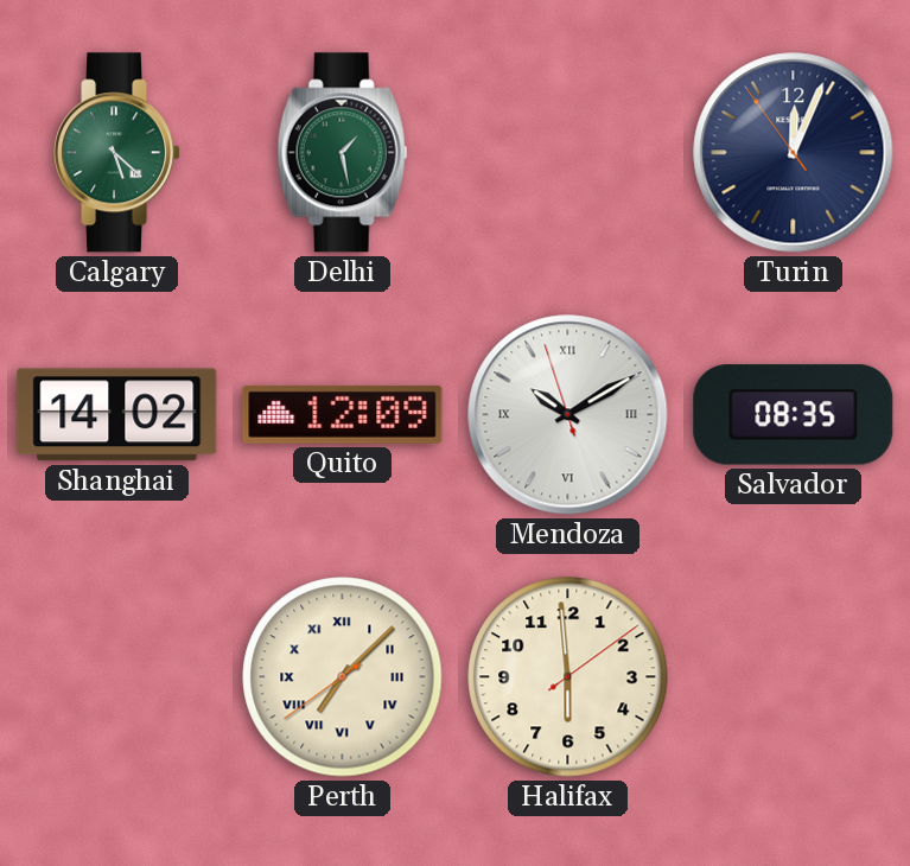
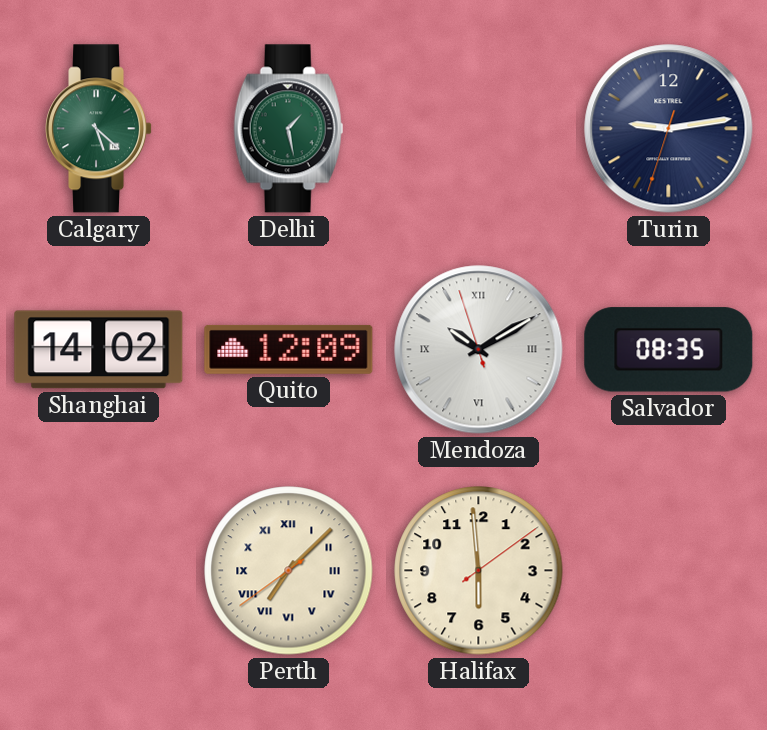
Turin: 12:03 -> 9:13
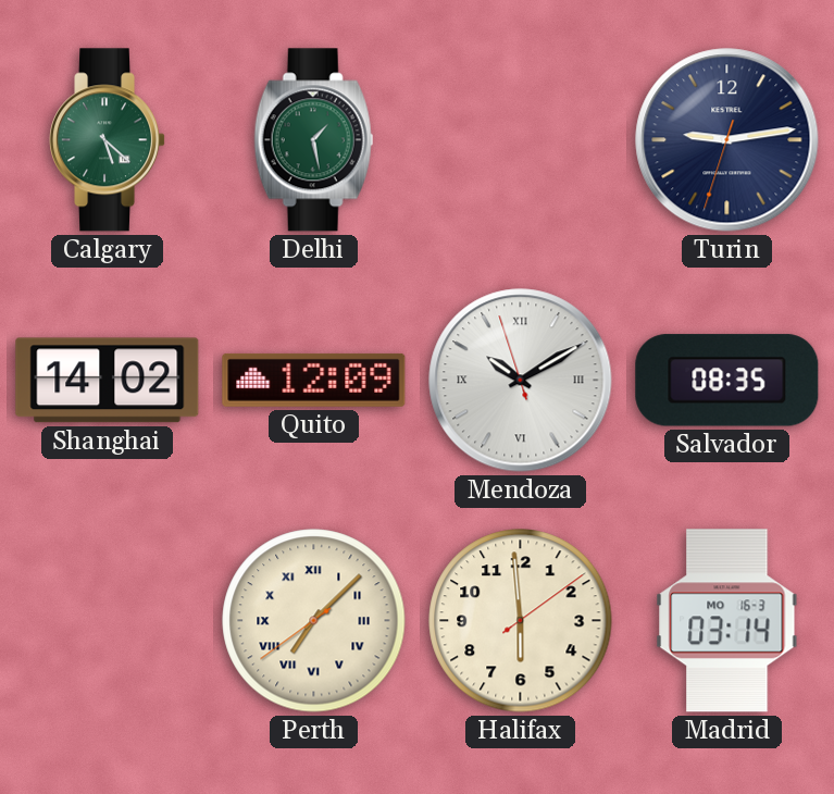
Madrid: none -> 03:14
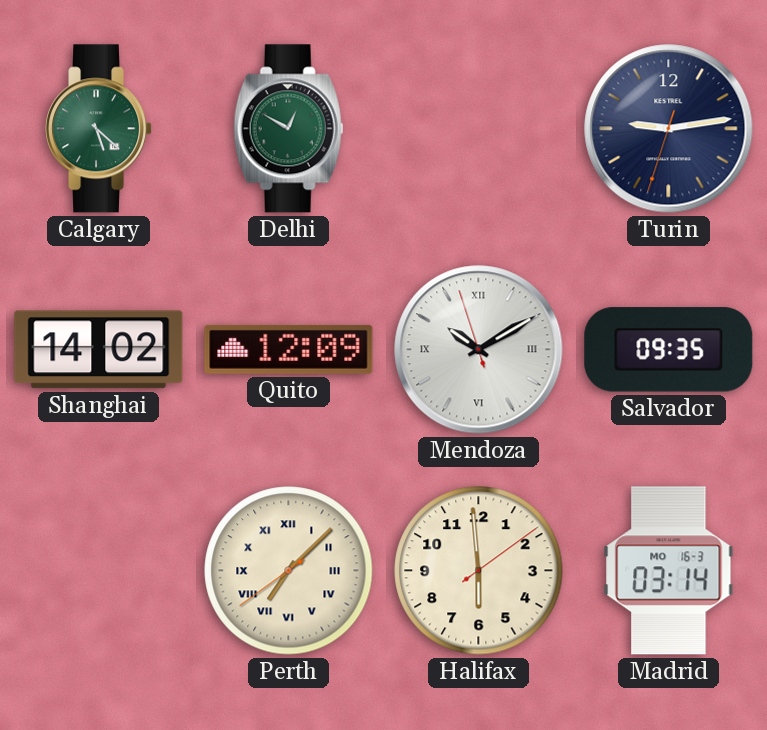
Delhi: 1:28 -> 12:50
Salvador: 08:35 -> 09:35
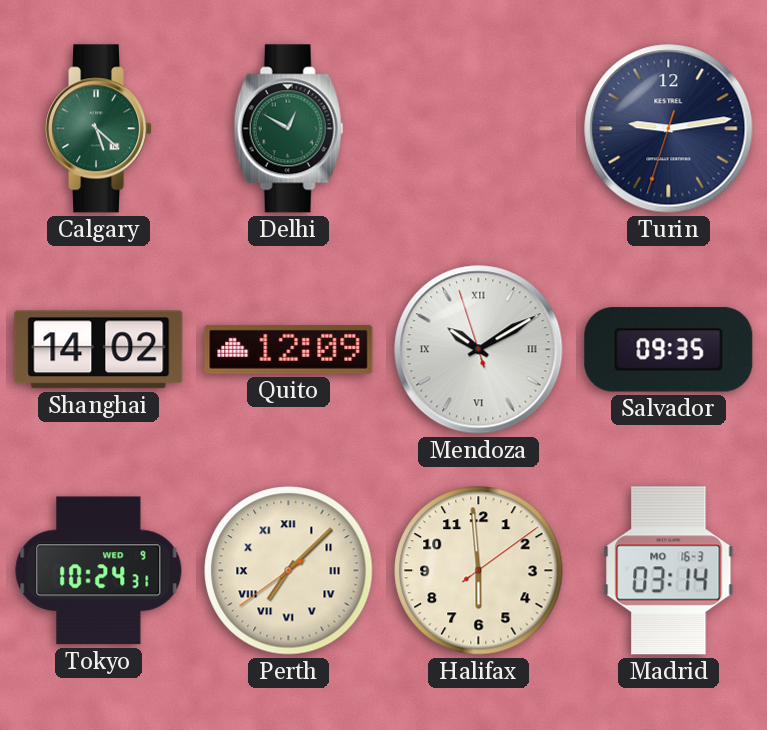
Tokyo: none -> 10:24
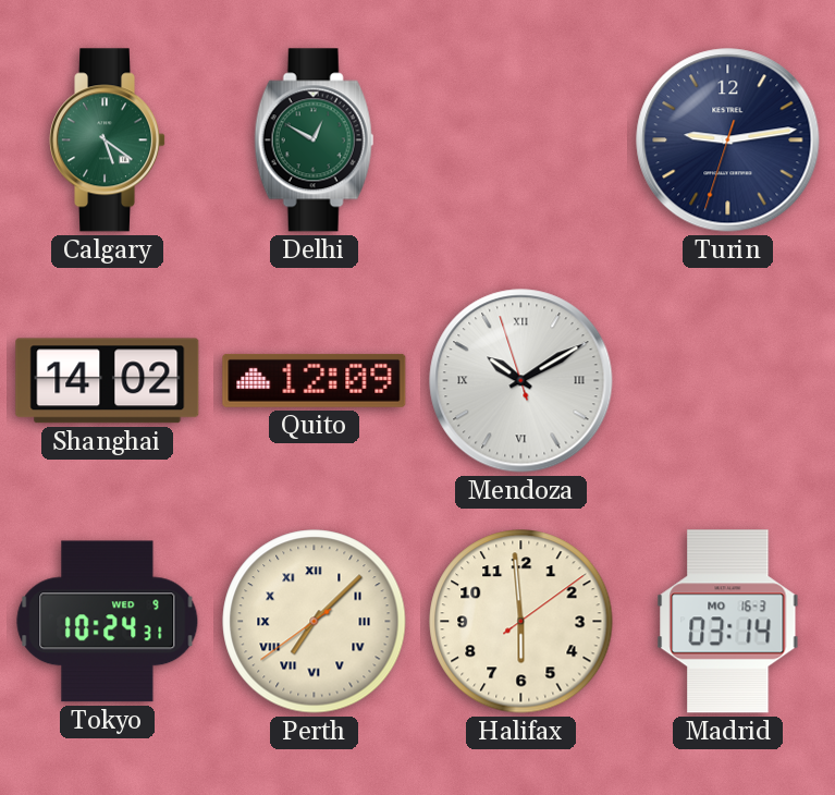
Calgary: 5:22 -> 5:21
Salvador: 09:35 -> none
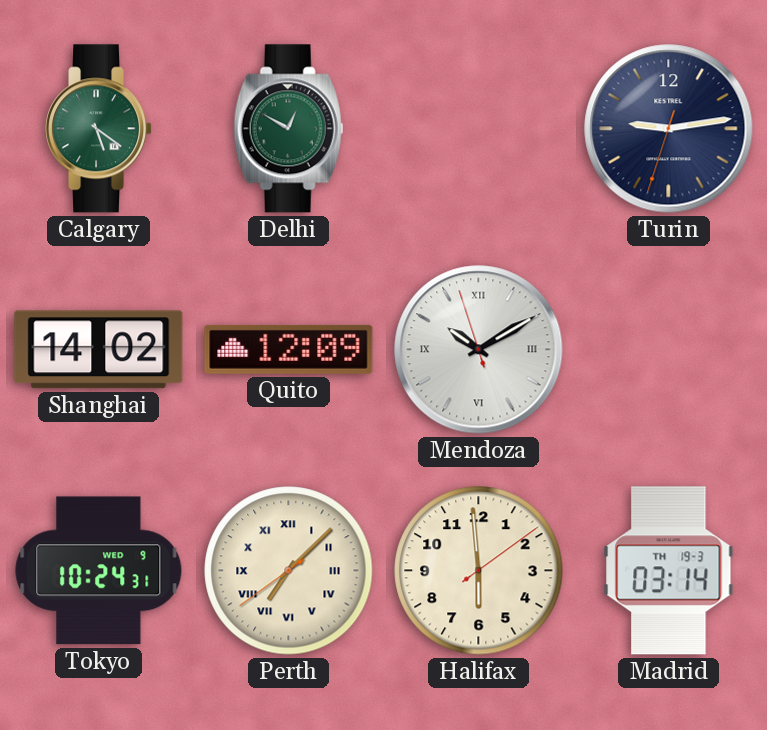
Madrid date: MO 16-3 -> TH 19-3
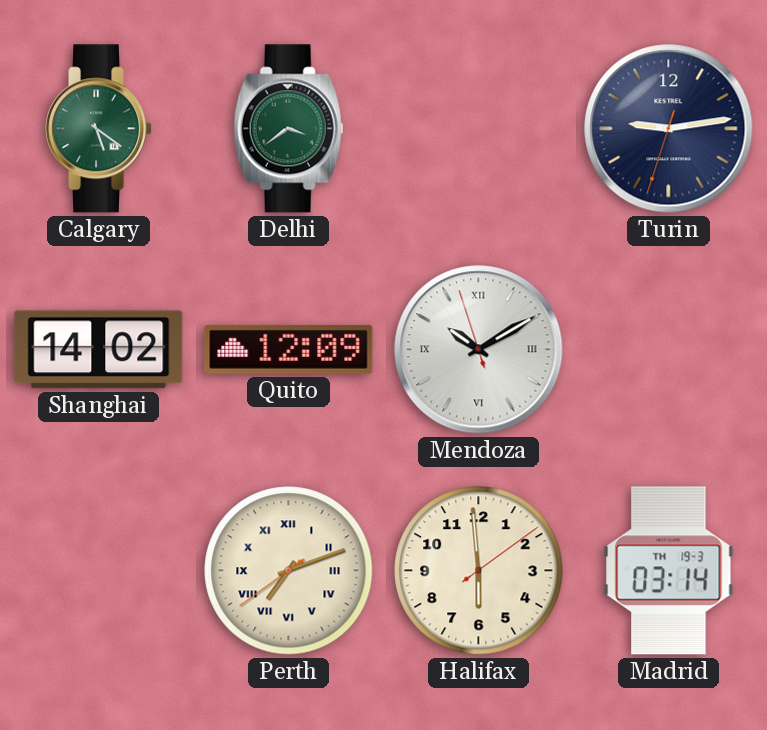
Delhi: 12:50 -> 3:39
Tokyo: 10:24 -> none
Perth: 7:07 -> 7:11
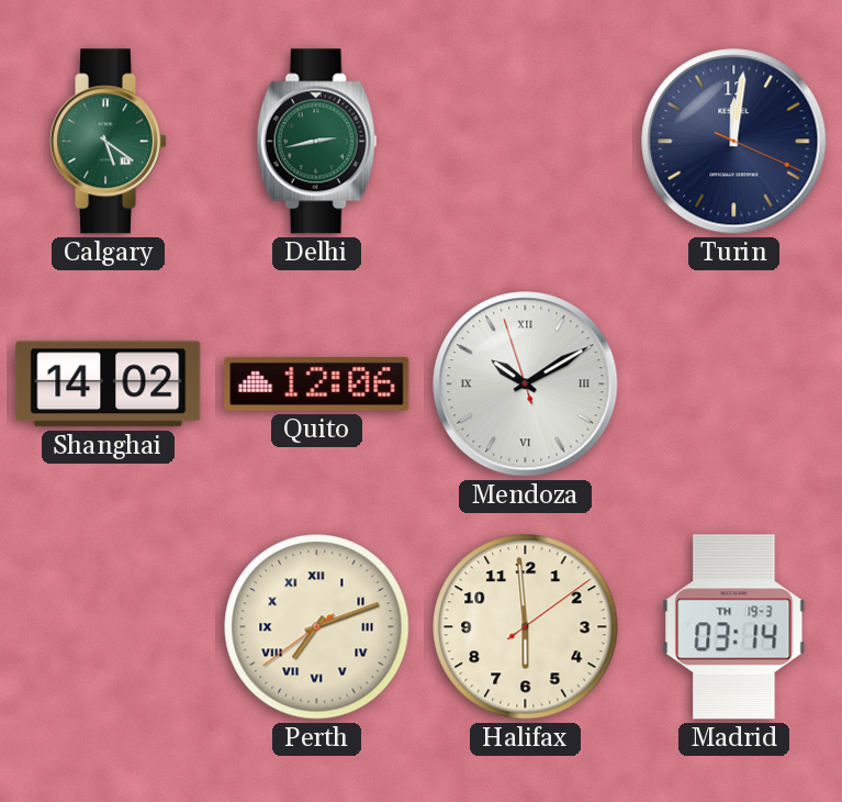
Delhi: 3:39 -> 2:43
Turin: 9:13 -> 12:01
Quito: 12:09 -> 12:06
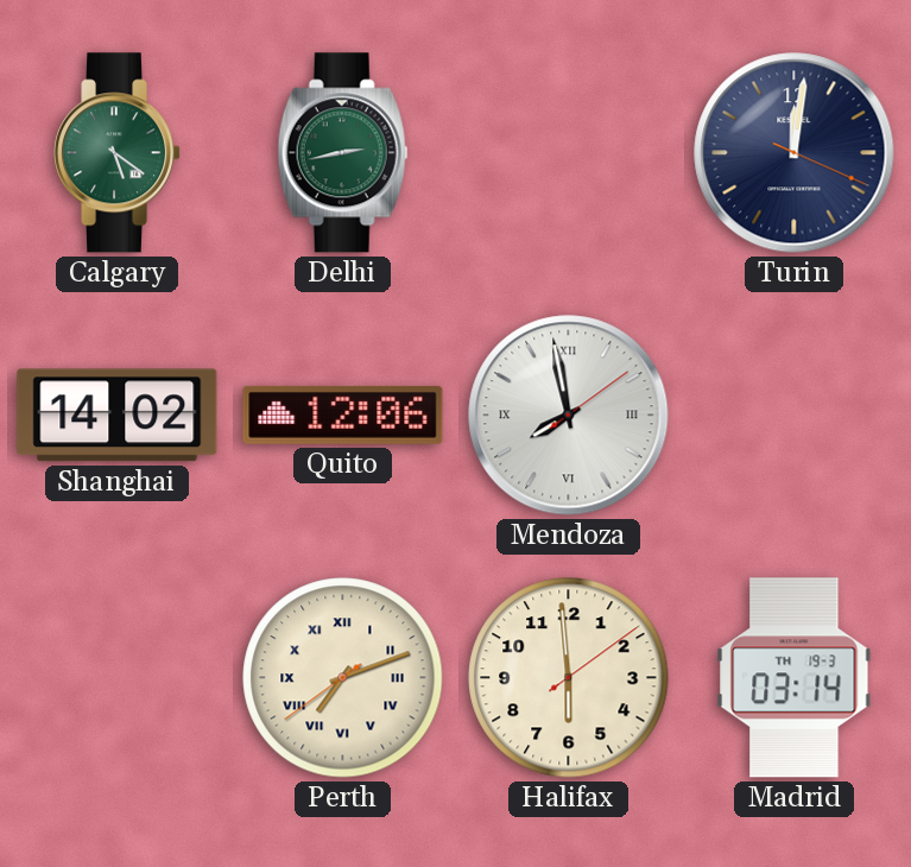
Mendoza: 10:09 -> 7:58
